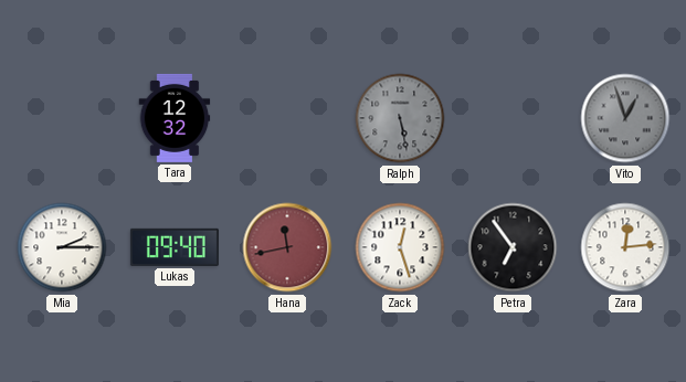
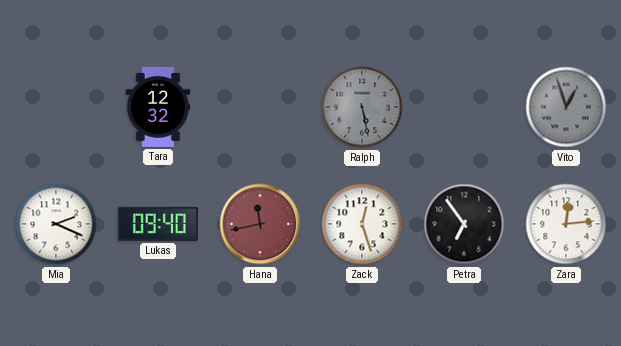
Mia: 2:15 -> 2:19
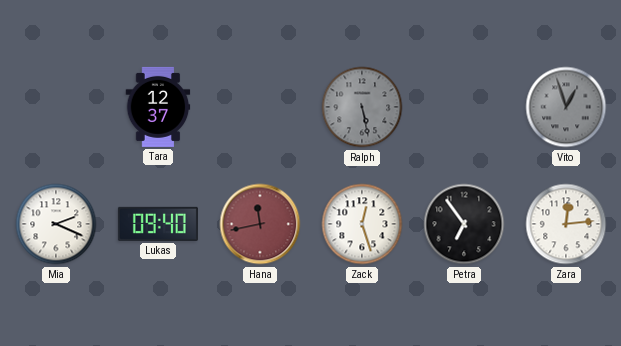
Tara: 12:32 -> 12:37
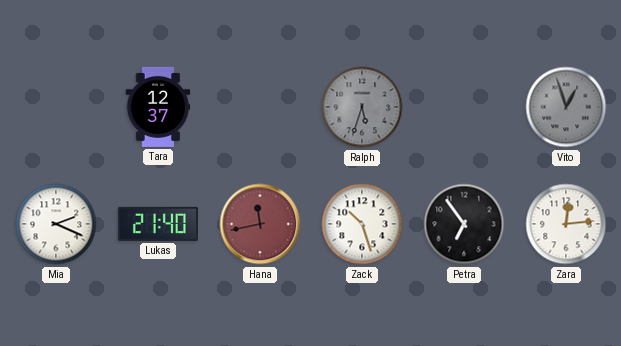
Ralph: 5:28 -> 5:33
Lukas: 09:40 -> 21:40
Zack: 12:27 -> 10:27
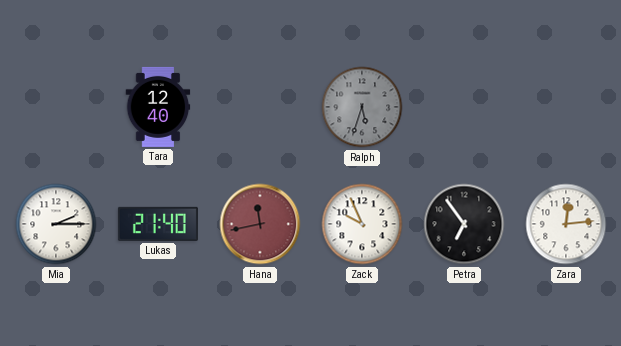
Tara: 12:37 -> 12:40
Vito: 12:57 -> none
Mia: 2:19 -> 2:15
Zack: 10:27 -> 9:56
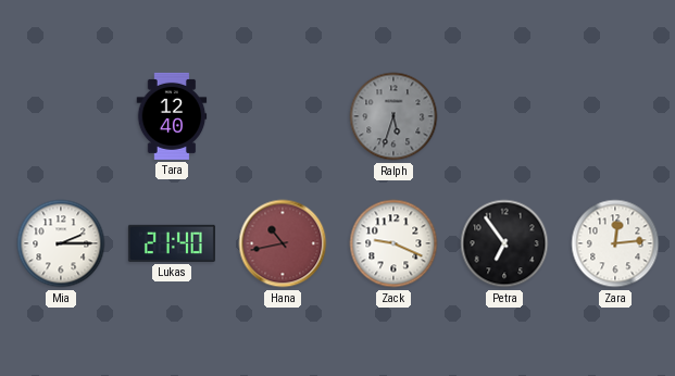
Hana: 11:43 -> 10:43
Zack: 9:56 -> 9:19
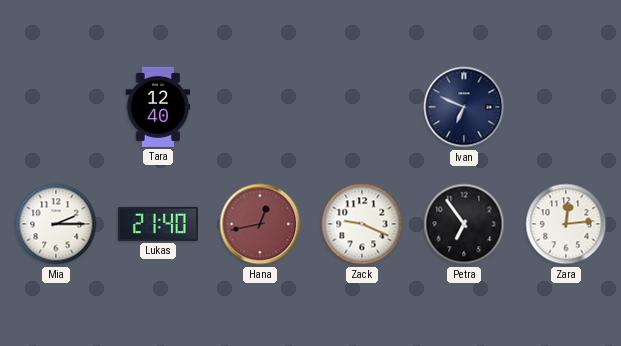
Ralph: 5:33 -> none
Ivan: none -> 6:49
Hana: 10:43 -> 12:43
